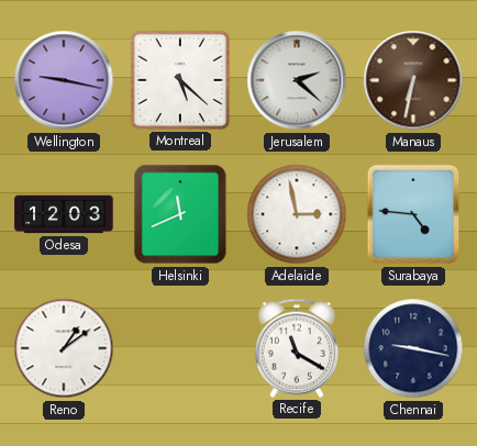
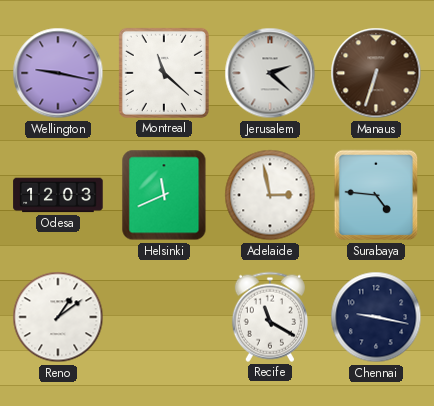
Montreal: 5:22 -> 11:22
Manaus: 6:32 -> 6:33
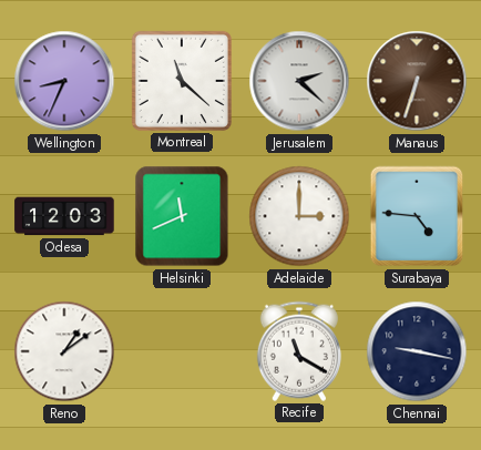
Wellington: 9:17 -> 8:34
Adelaide: 2:58 -> 3:00
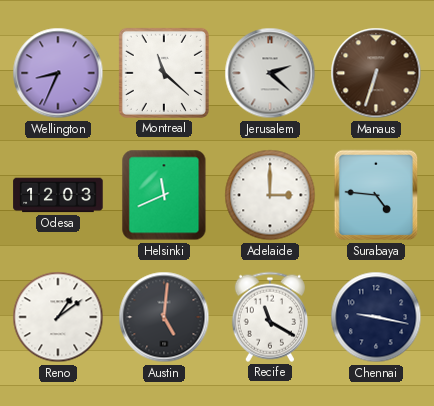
Austin: none -> 5:01
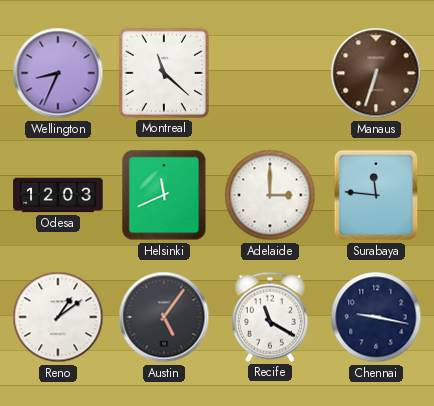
Jerusalem: 2:22 -> none
Surabaya: 4:46 -> 11:46
Austin: 5:01 -> 5:06
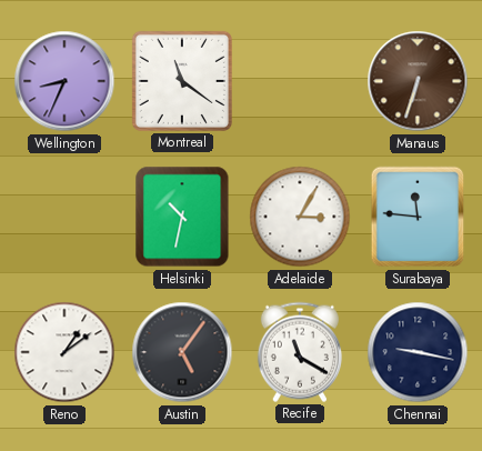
Montreal: 11:22 -> 11:21
Odesa: 12:03 -> none
Helsinki: 11:41 -> 10:32
Adelaide: 3:00 -> 3:05
